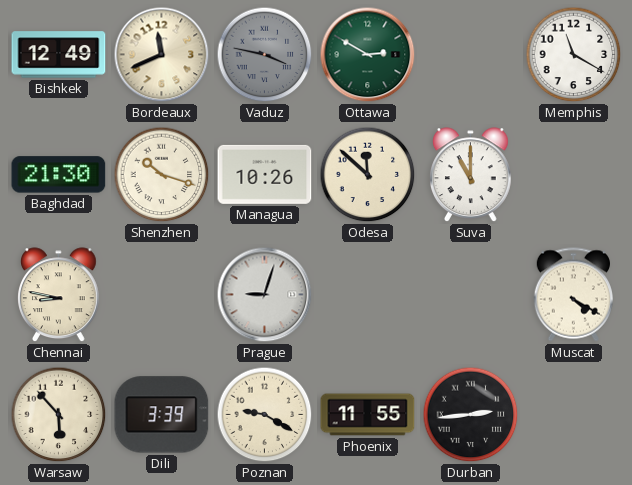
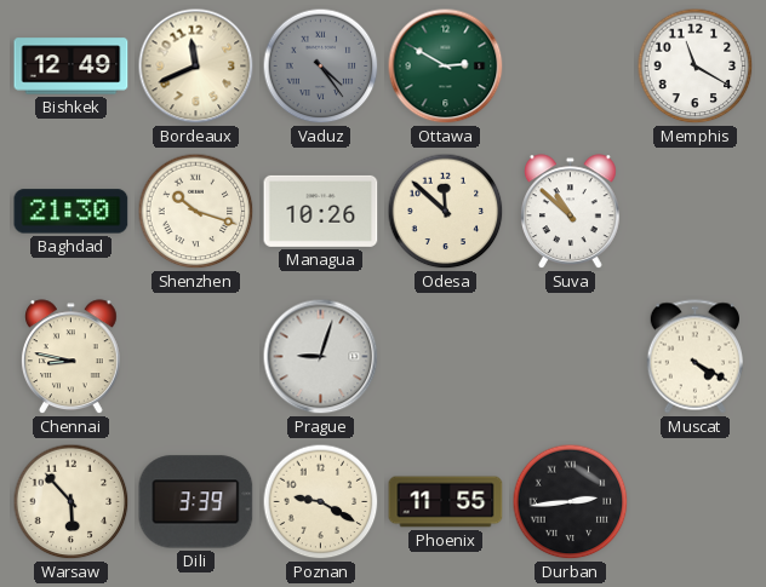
Vaduz: 3:47 -> 4:24
Suva: 11:00 -> 10:52
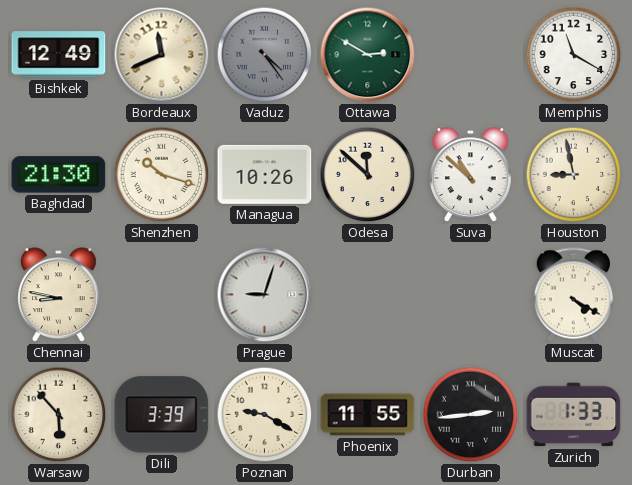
Houston: none -> 8:58
Zurich: none -> 1:33
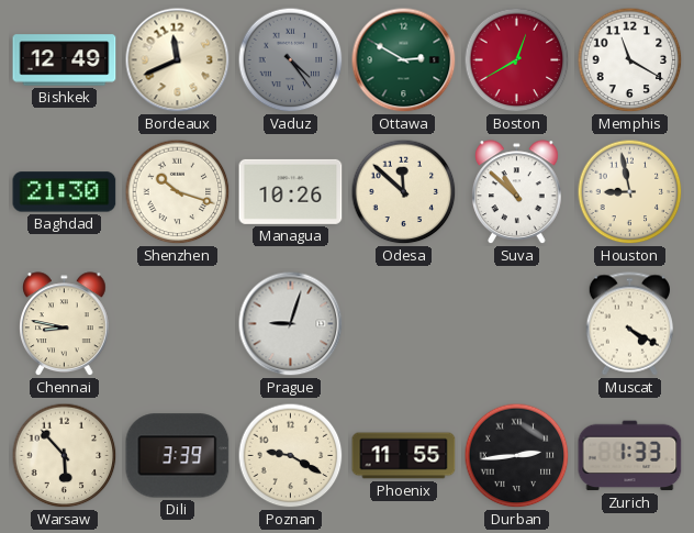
Boston: none -> 12:40
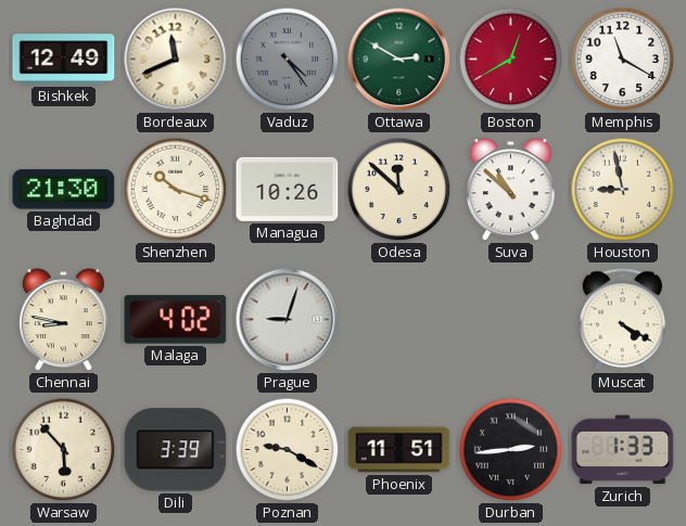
Malaga: none -> 4:02
Phoenix: 11:55 -> 11:51
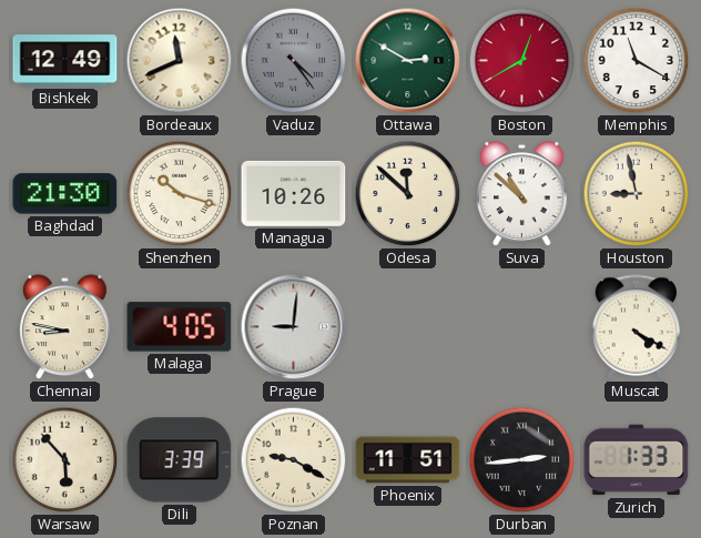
Malaga: 4:02 -> 4:05
Prague: 9:03 -> 9:01
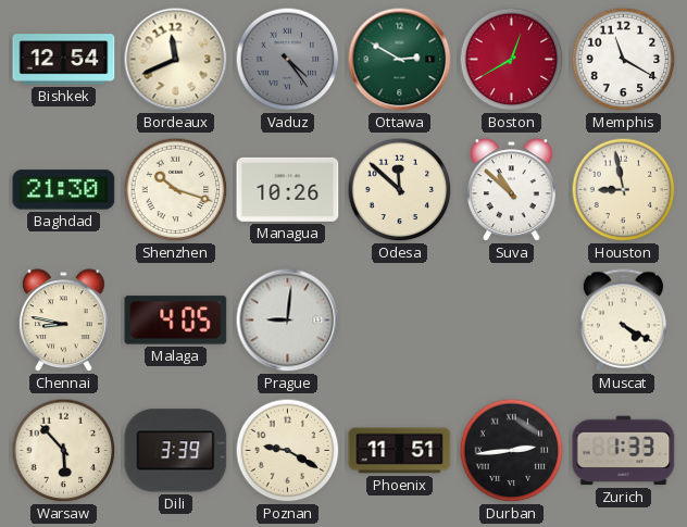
Bishkek: 12:49 -> 12:54
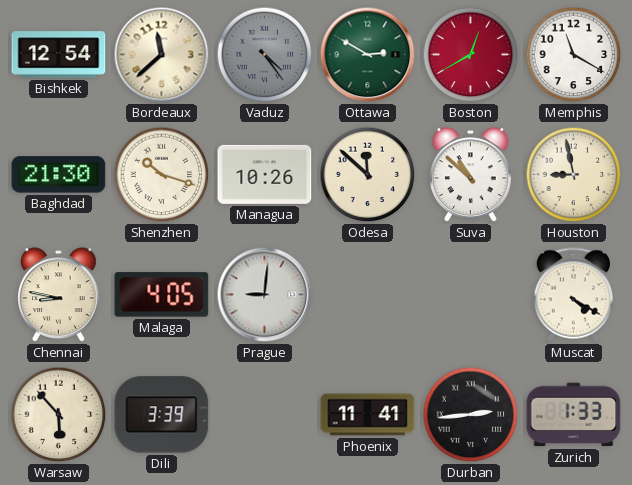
Bordeaux: 11:41 -> 11:38
Poznan: 9:20 -> none
Phoenix: 11:51 -> 11:41
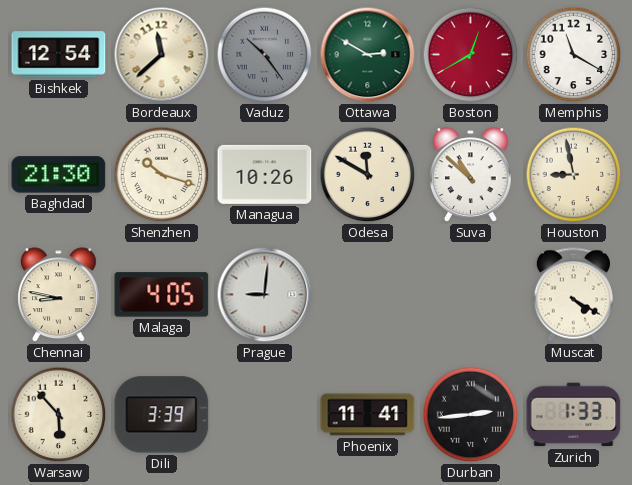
Vaduz: 4:24 -> 10:24
Odesa: 11:52 -> 11:50
